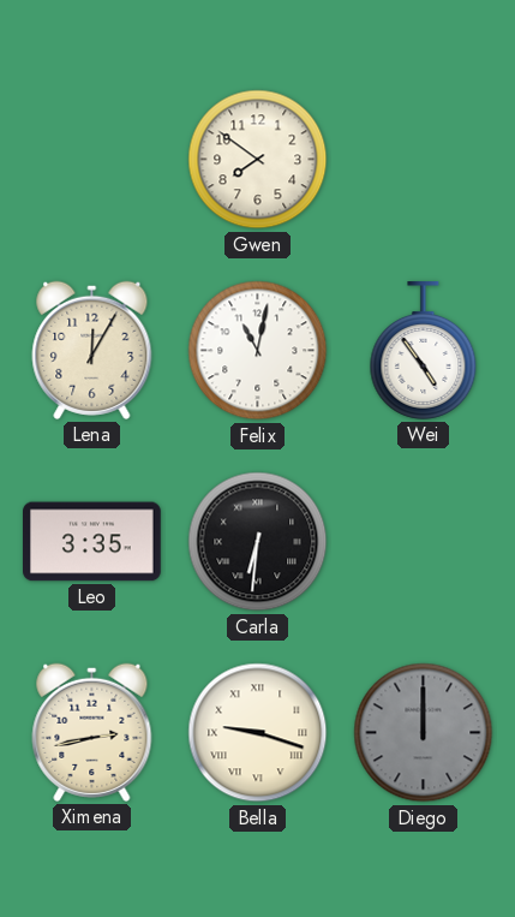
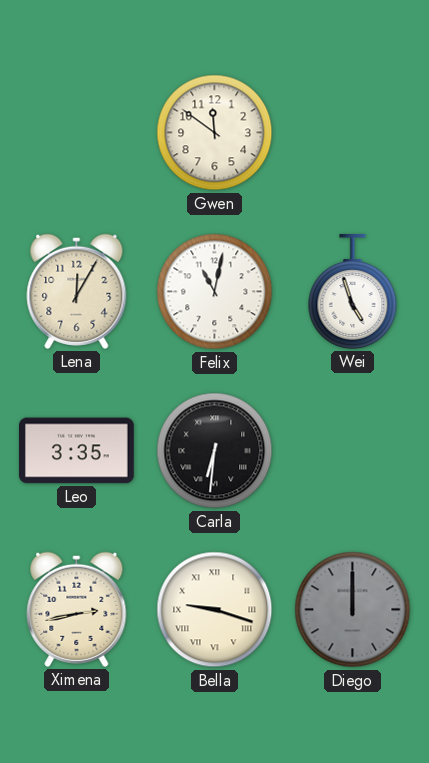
Gwen: 7:51 -> 11:51
Wei: 4:54 -> 4:57
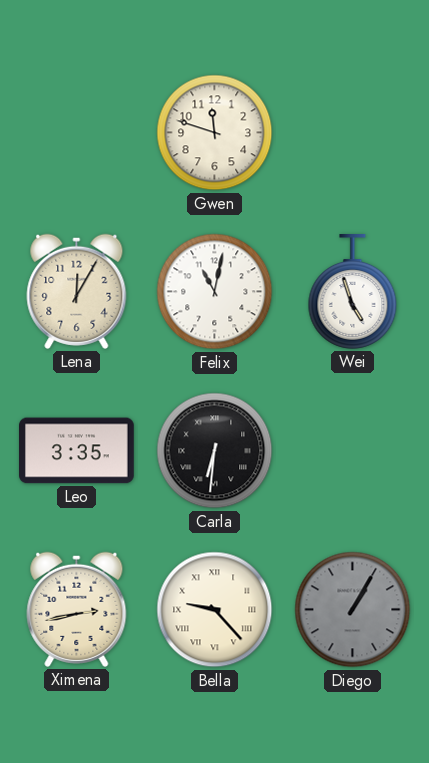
Gwen: 11:51 -> 11:48
Bella: 9:18 -> 9:23
Diego: 12:00 -> 1:05
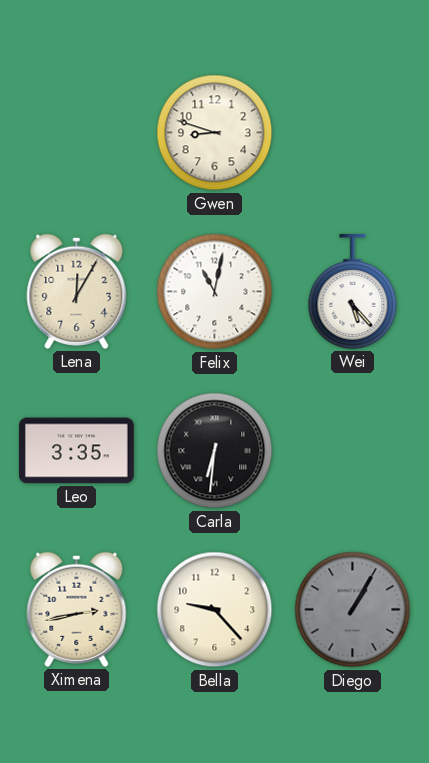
Gwen: 11:48 -> 8:48
Wei: 4:57 -> 5:23
Bella numerals: Roman -> Arabic
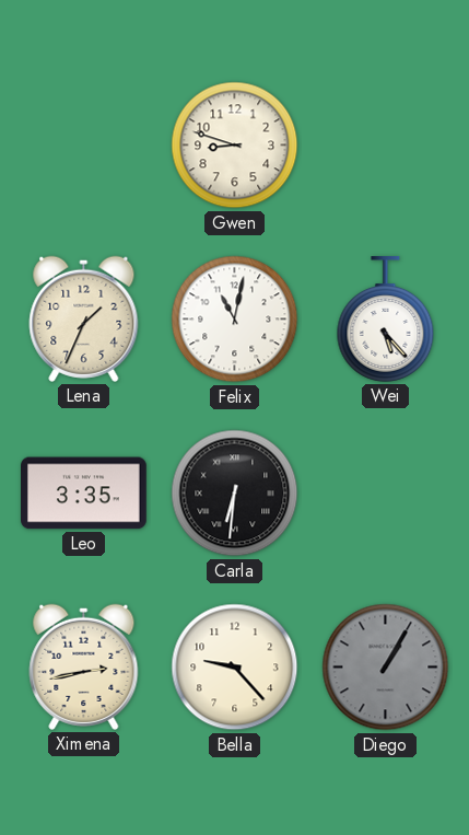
Lena: 12:05 -> 1:34
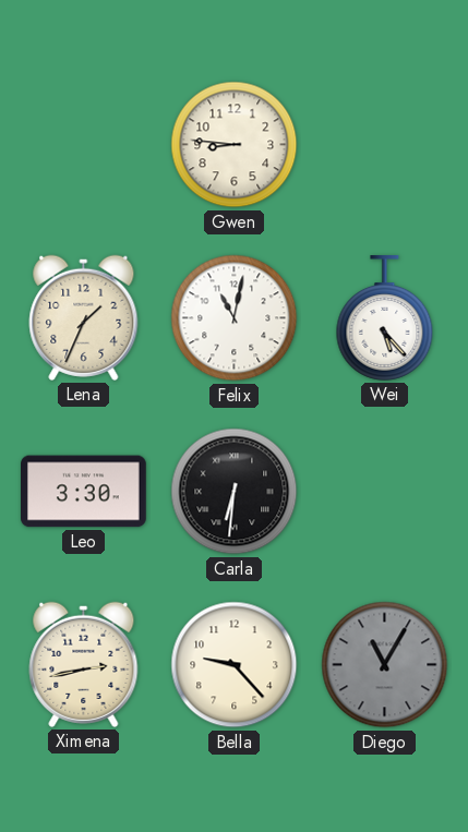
Gwen: 8:48 -> 8:46
Leo: 3:35 -> 3:30
Diego: 1:05 -> 11:05
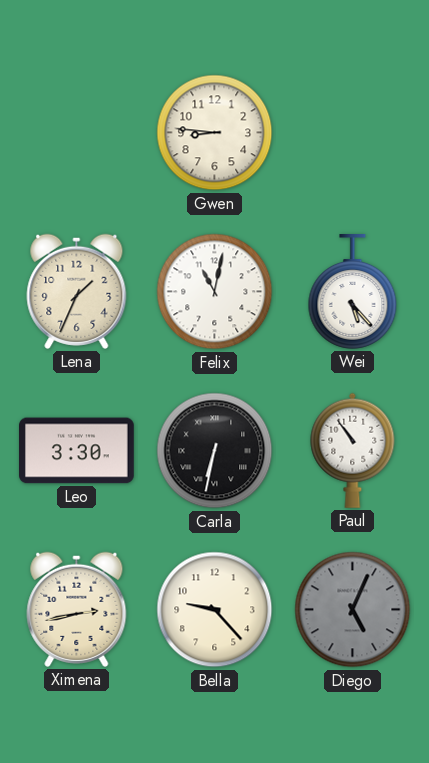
Carla: 6:31 -> 6:32
Paul: none -> 10:54
Diego: 11:05 -> 5:04
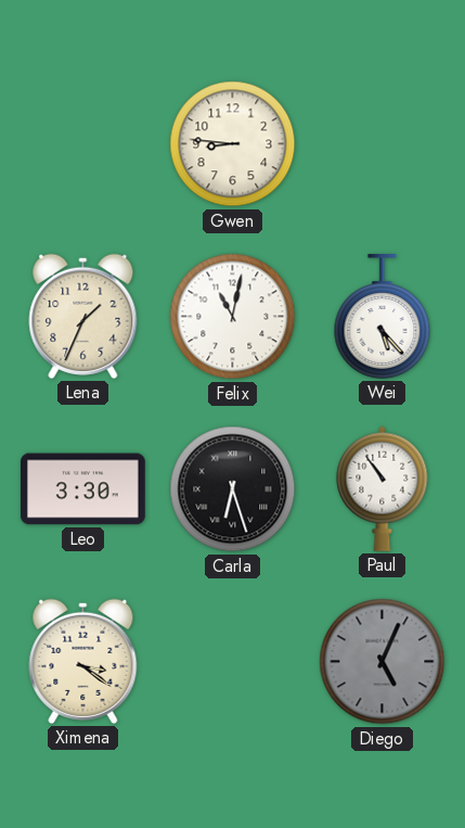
Carla: 6:32 -> 6:27
Ximena: 2:43 -> 3:21
Bella: 9:23 -> none
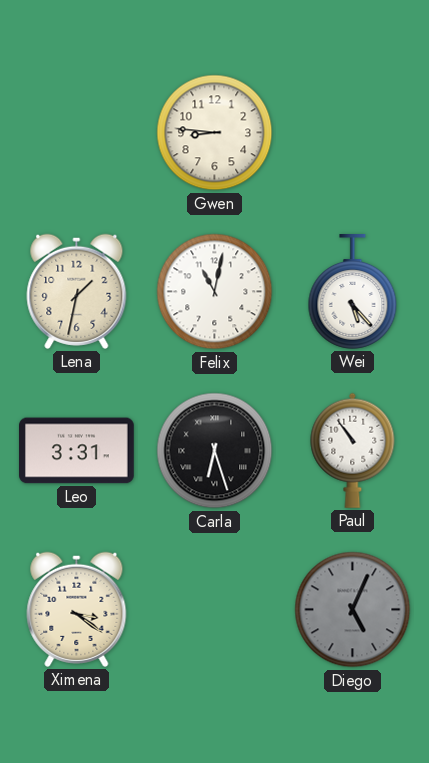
Lena: 1:34 -> 1:32
Leo: 3:30 -> 3:31
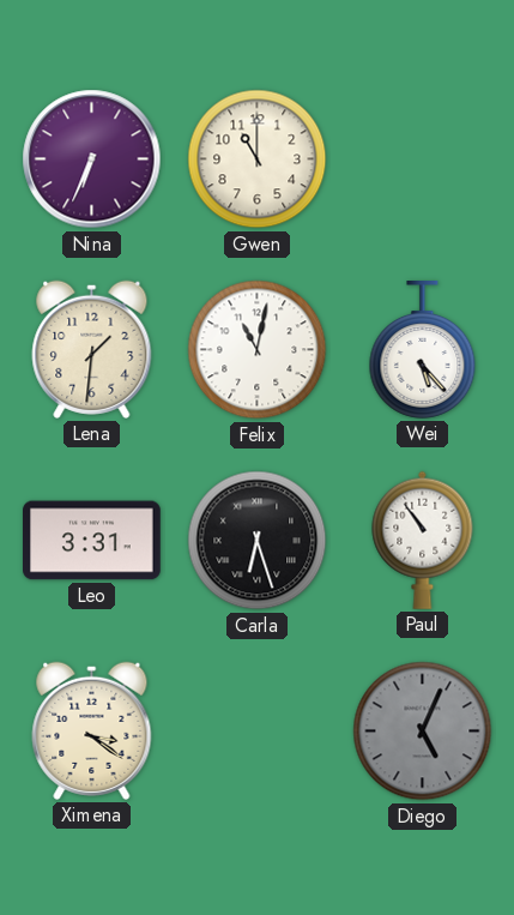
Nina: none -> 6:34
Gwen: 8:46 -> 11:00
Lena: 1:32 -> 1:31
